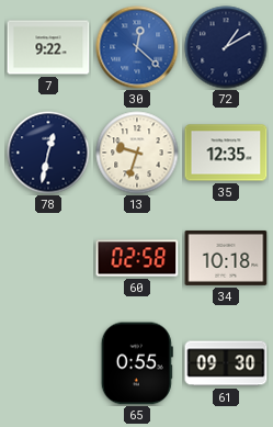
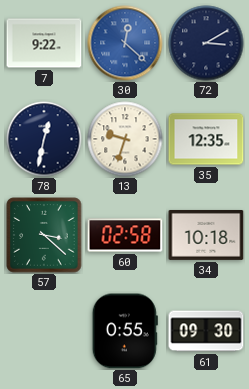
72: 1:10 -> 3:10
57: none -> 3:22
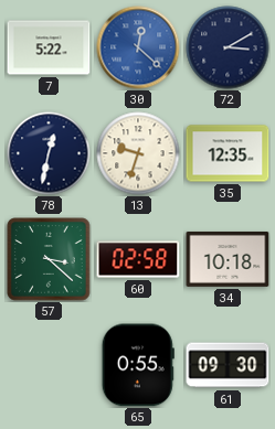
7: 9:22 -> 5:22
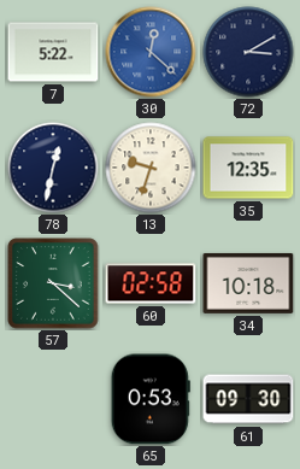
65: 0:55 -> 0:53
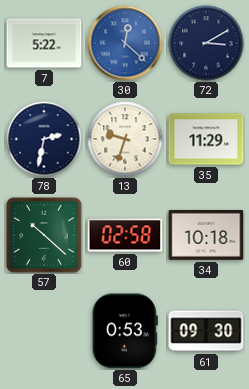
78: 12:32 -> 2:32
35: 12:35 -> 11:29
57: 3:22 -> 10:22
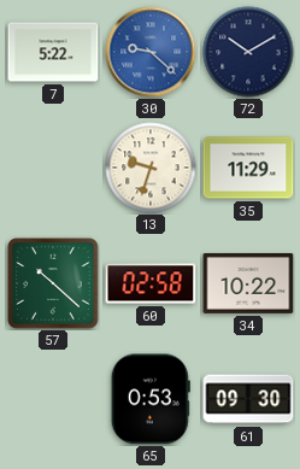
30: 12:22 -> 9:22
72: 3:10 -> 10:10
78: 2:32 -> none
34: 10:18 -> 10:22
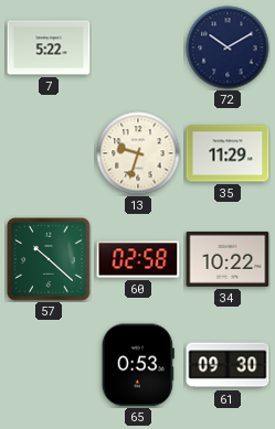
30: 9:22 -> none
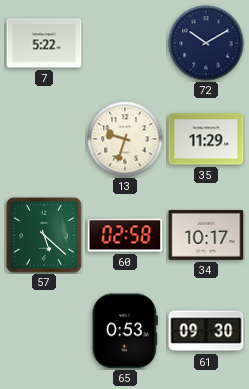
57: 10:22 -> 5:22
34: 10:22 -> 10:17
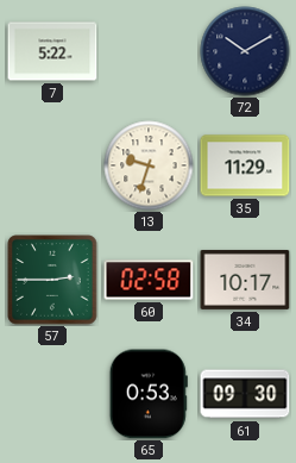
57: 5:22 -> 2:45
